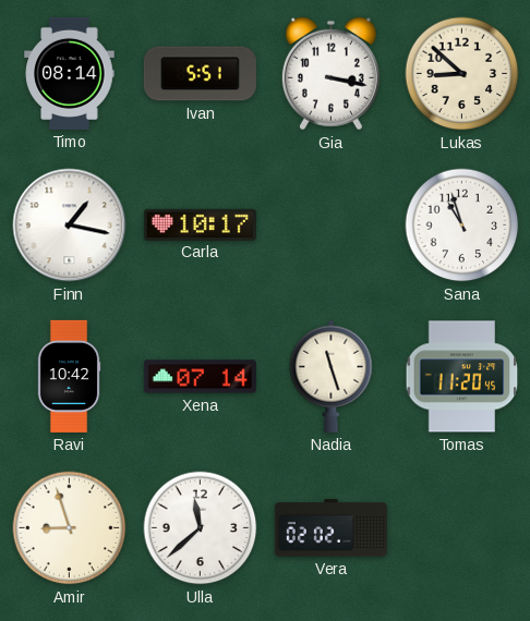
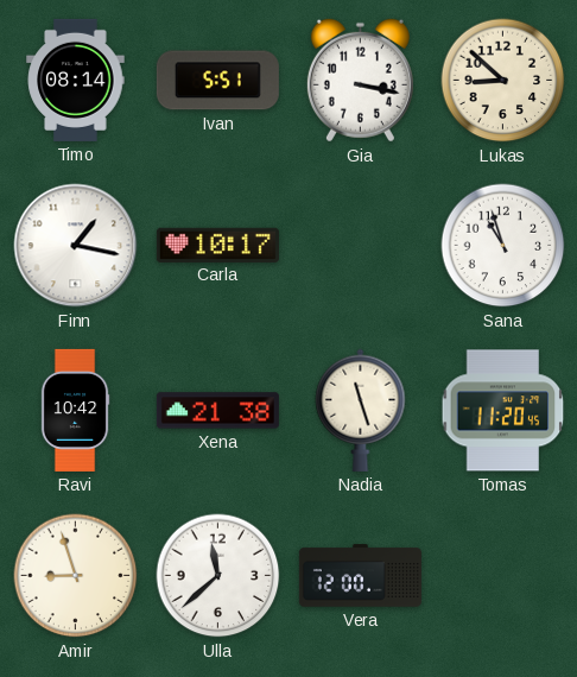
Xena: 07:14 -> 21:38
Vera: 02:02 -> 12:00
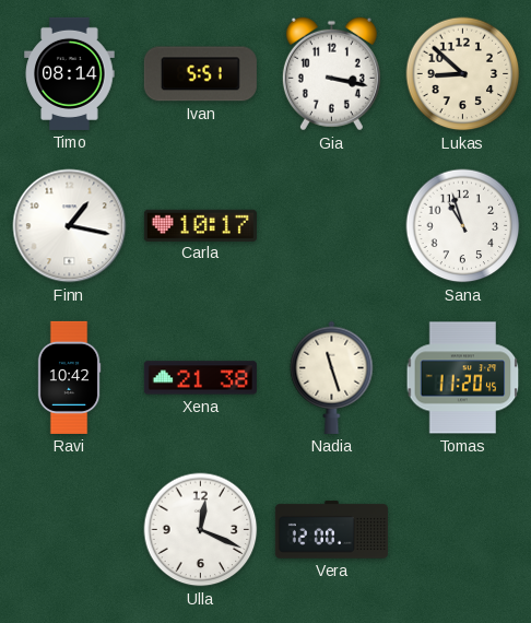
Amir: 8:57 -> none
Ulla: 11:38 -> 12:19
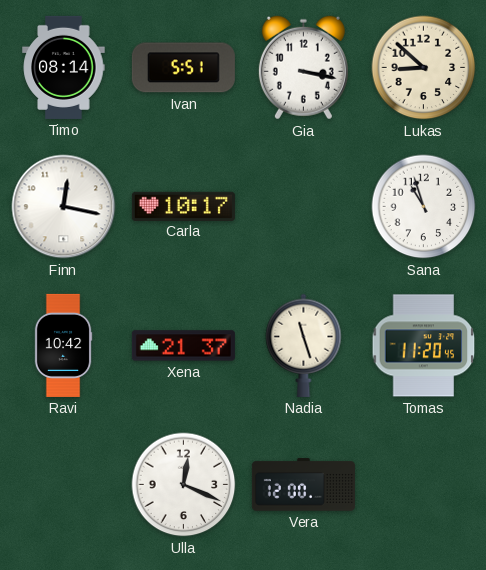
Finn: 1:17 -> 12:17
Xena: 21:38 -> 21:37
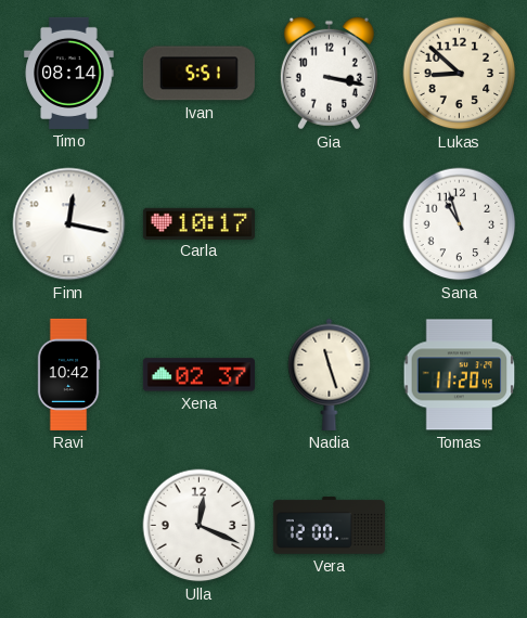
Xena: 21:37 -> 02:37
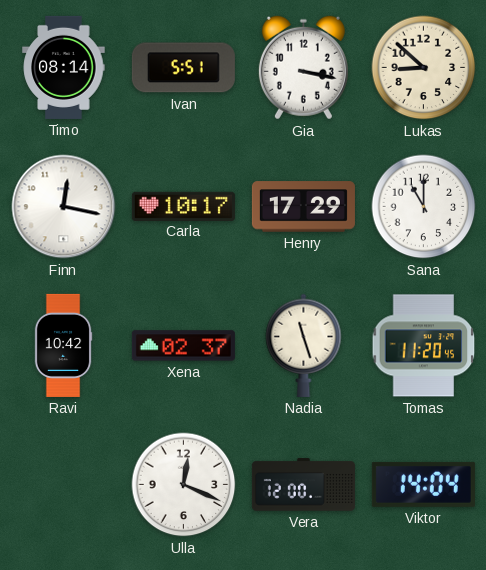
Henry: none -> 17:29
Sana: 10:57 -> 11:00
Viktor: none -> 14:04
